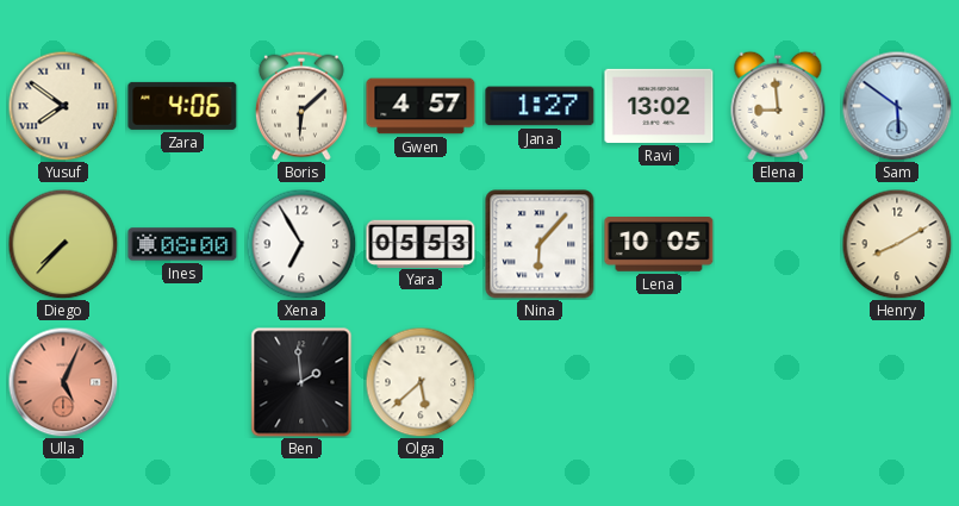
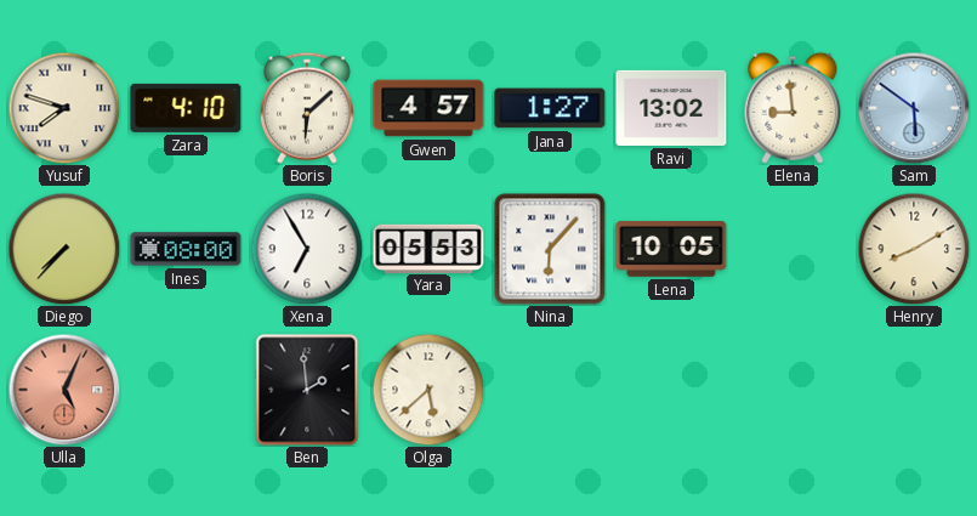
Yusuf: 7:51 -> 7:48
Zara: 4:06 -> 4:10
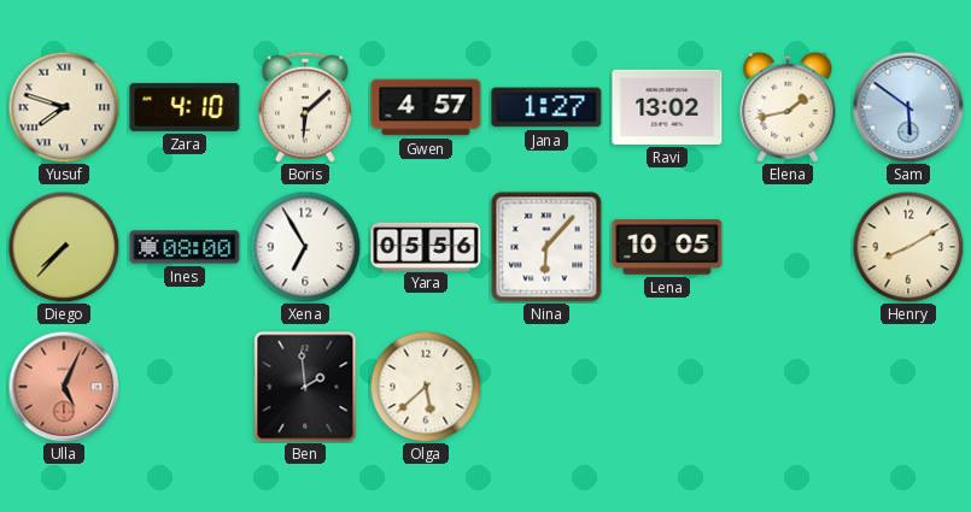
Elena: 8:59 -> 1:43
Yara: 05:53 -> 05:56
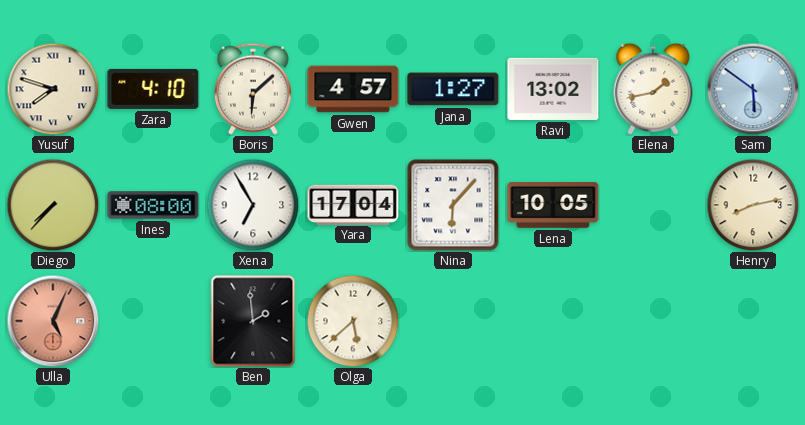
Yara: 05:56 -> 17:04
Henry: 8:10 -> 8:13
